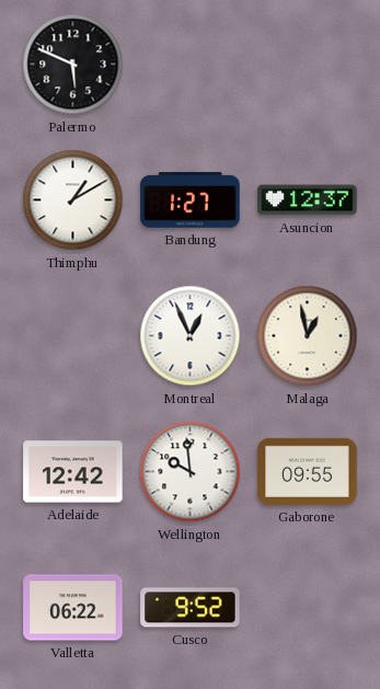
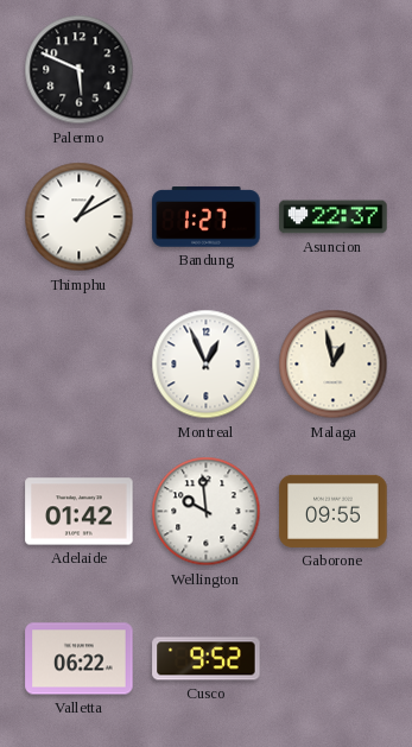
Asuncion: 12:37 -> 22:37
Adelaide: 12:42 -> 01:42
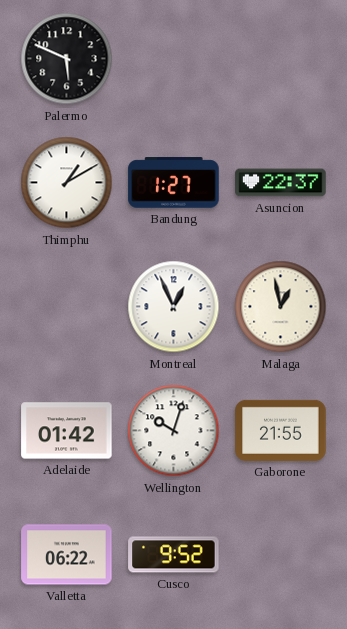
Wellington: 9:59 -> 10:03
Gaborone: 09:55 -> 21:55
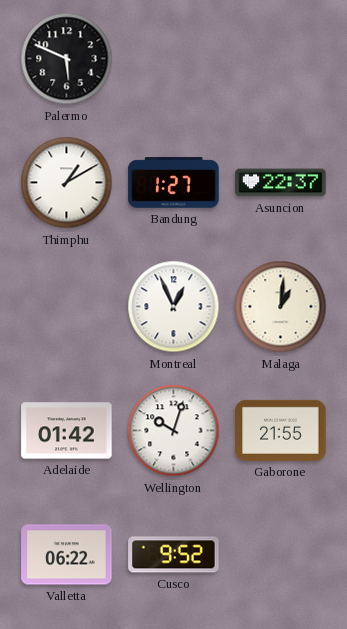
Malaga: 12:58 -> 1:01
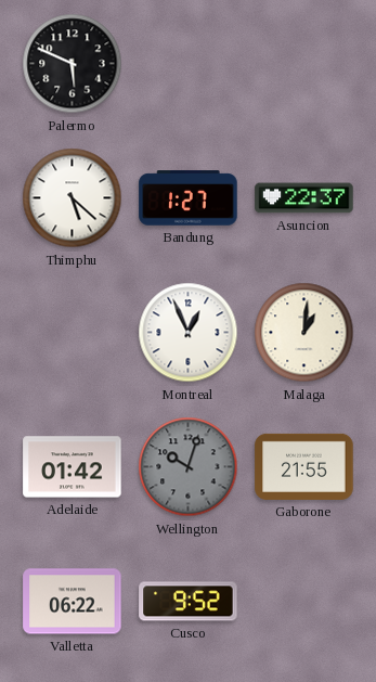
Thimphu: 1:10 -> 5:22
Wellington dial: white -> grey
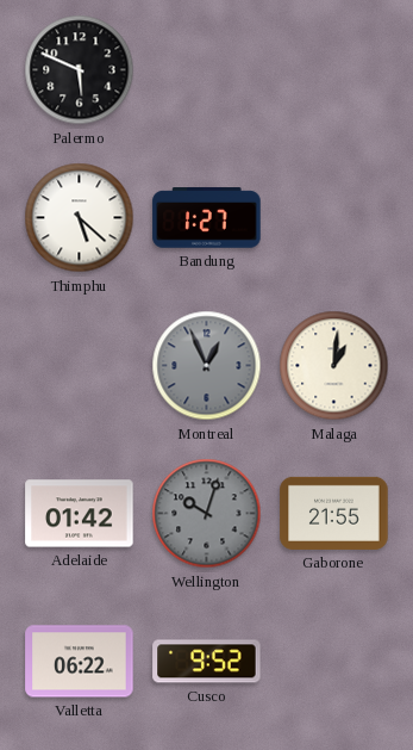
Asuncion: 22:37 -> none
Montreal dial: white -> grey
